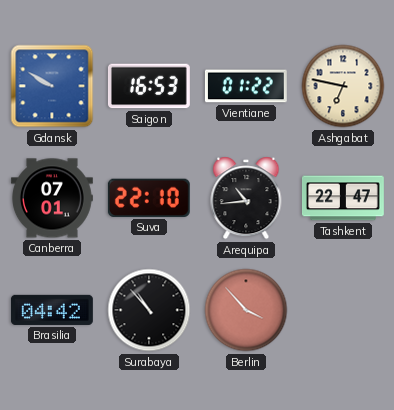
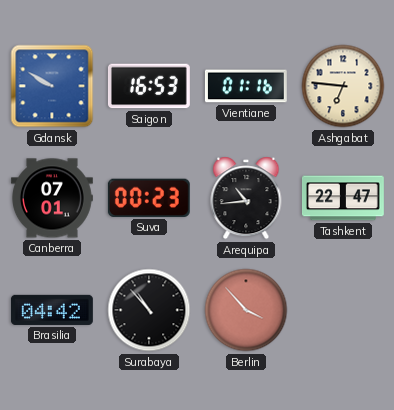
Vientiane: 01:22 -> 01:16
Ashgabat: 6:47 -> 6:46
Suva: 22:10 -> 00:23
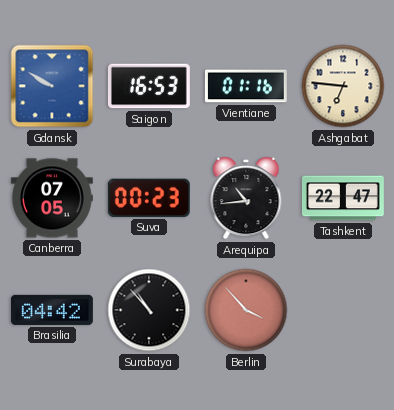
Canberra: 07:01 -> 07:05
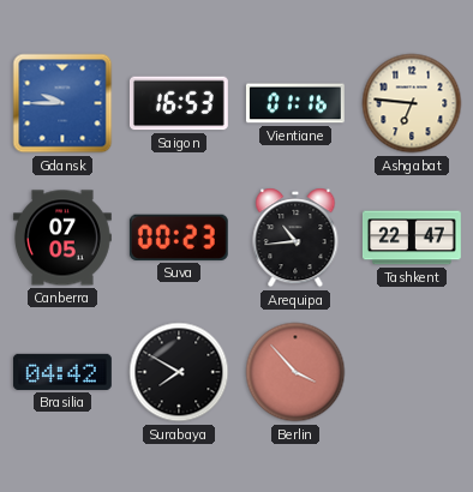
Gdansk: 9:50 -> 9:45
Surabaya: 10:53 -> 7:50
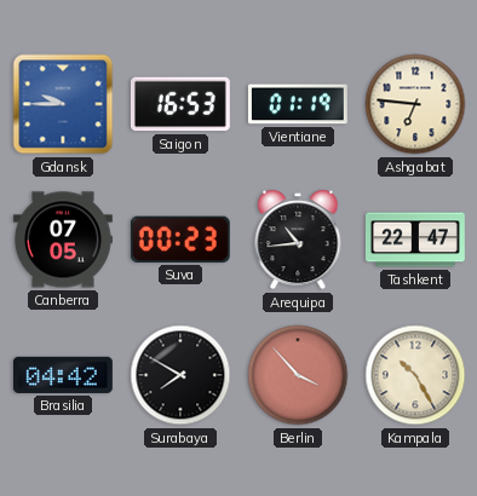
Vientiane: 01:16 -> 01:19
Kampala: none -> 10:25
